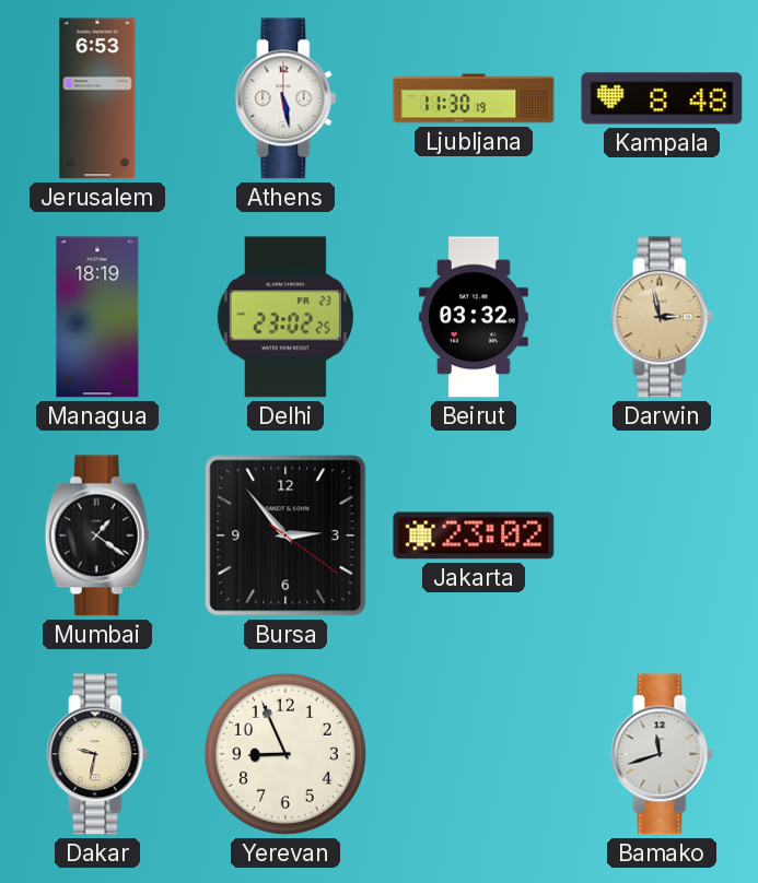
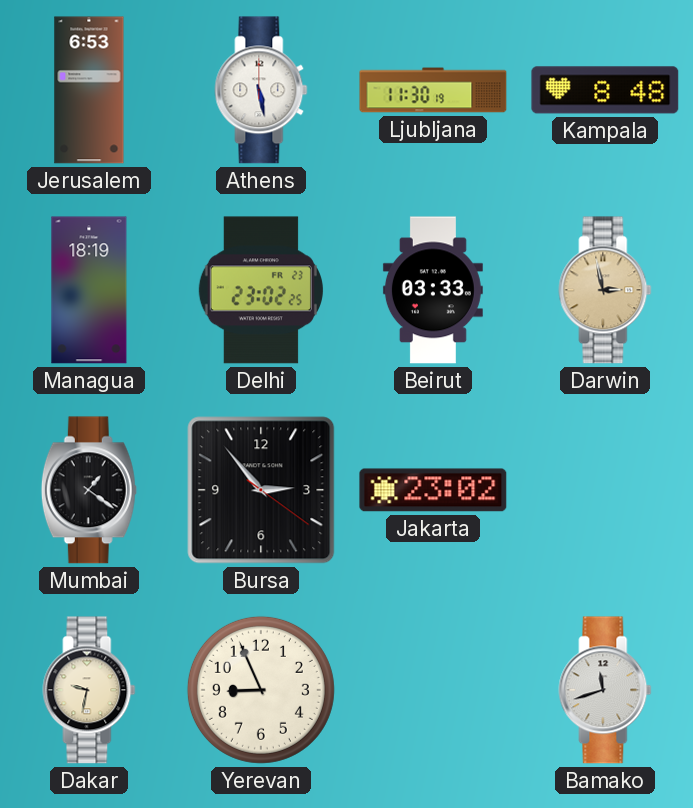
Beirut: 03:32 -> 03:33
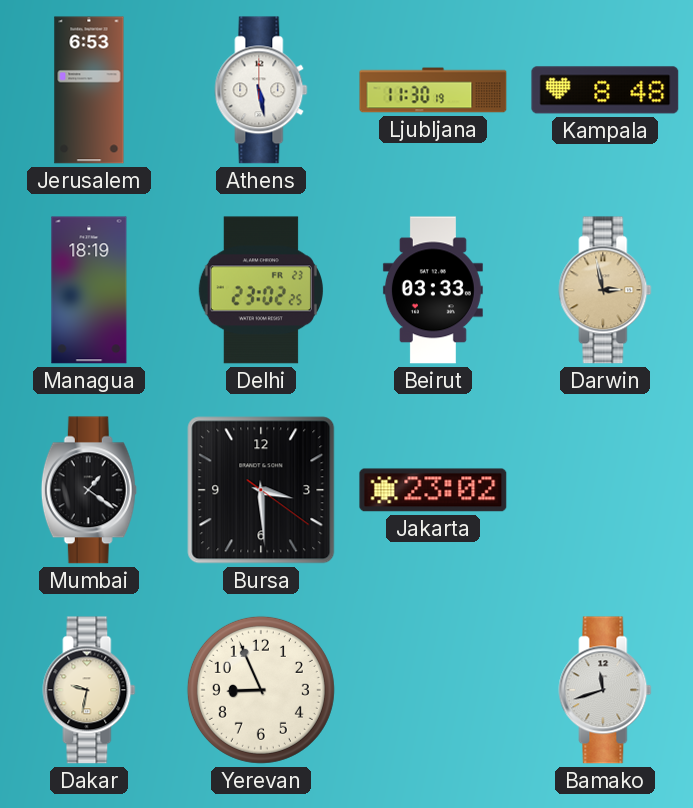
Bursa: 2:53 -> 3:29
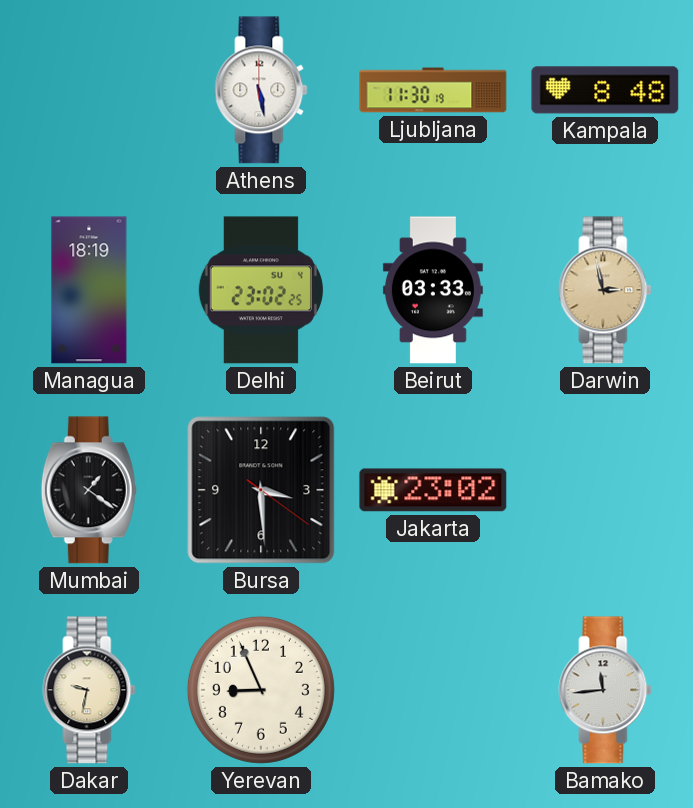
Jerusalem: 6:53 -> none
Delhi date: FR 23 -> SU 4
Bamako: 11:42 -> 11:44
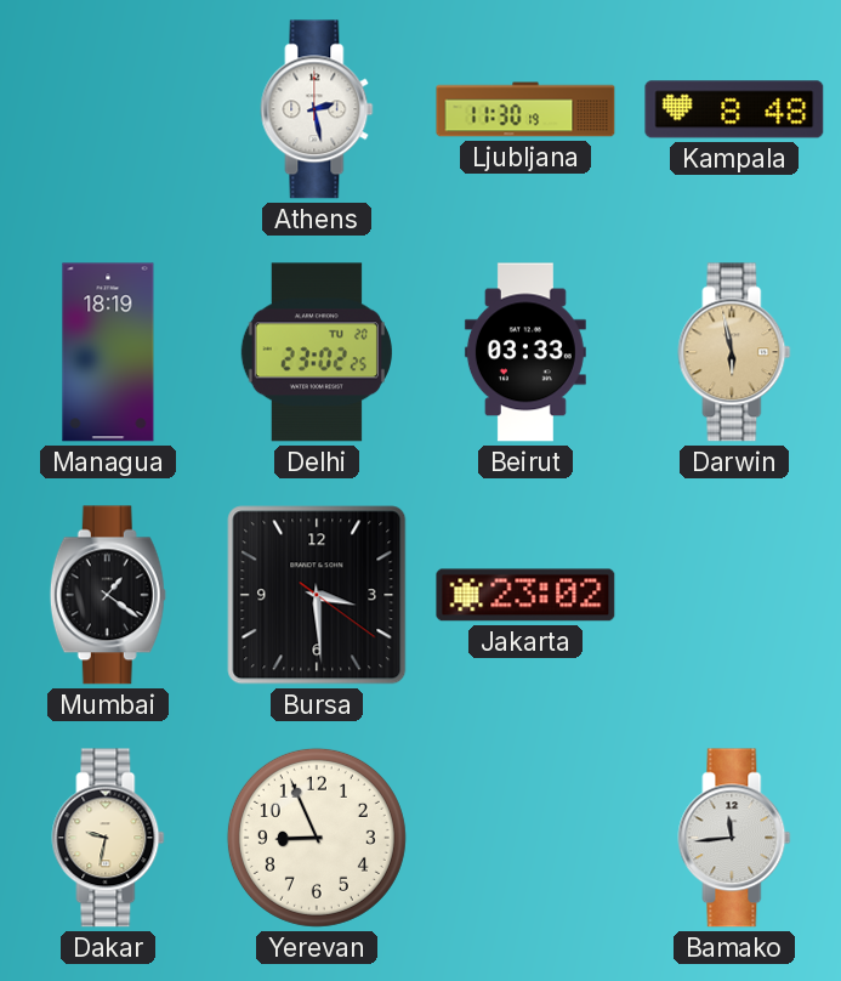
Athens: 5:28 -> 2:28
Delhi date: SU 4 -> TU 20
Darwin: 2:58 -> 5:58
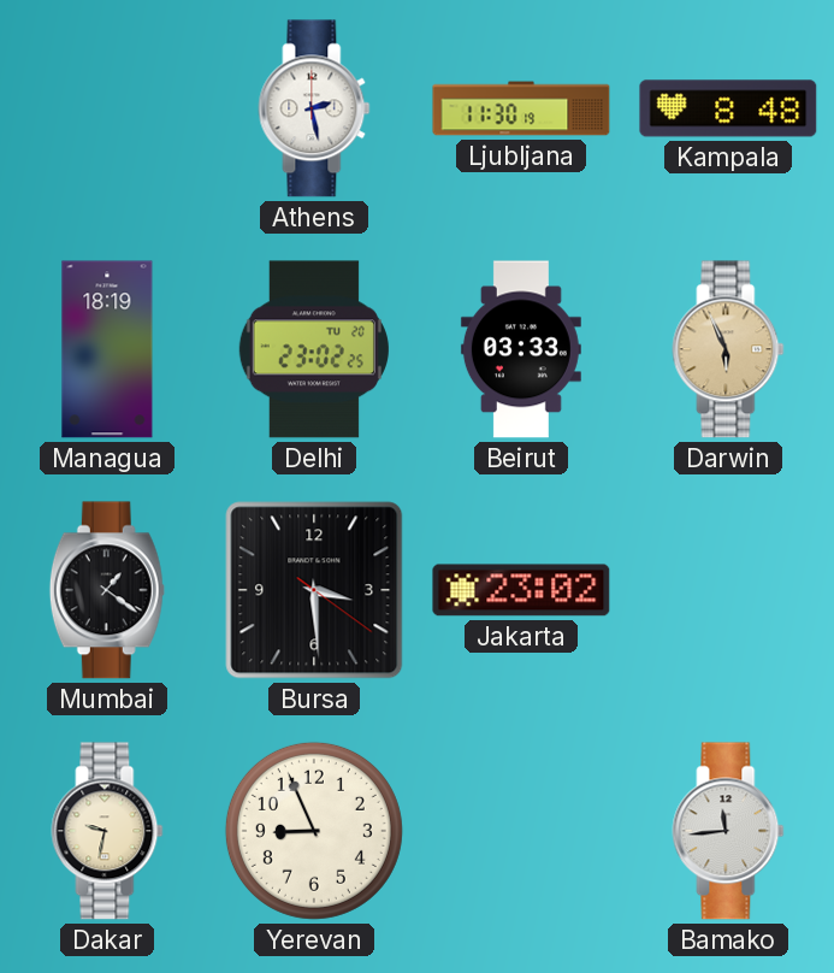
Darwin: 5:58 -> 5:56
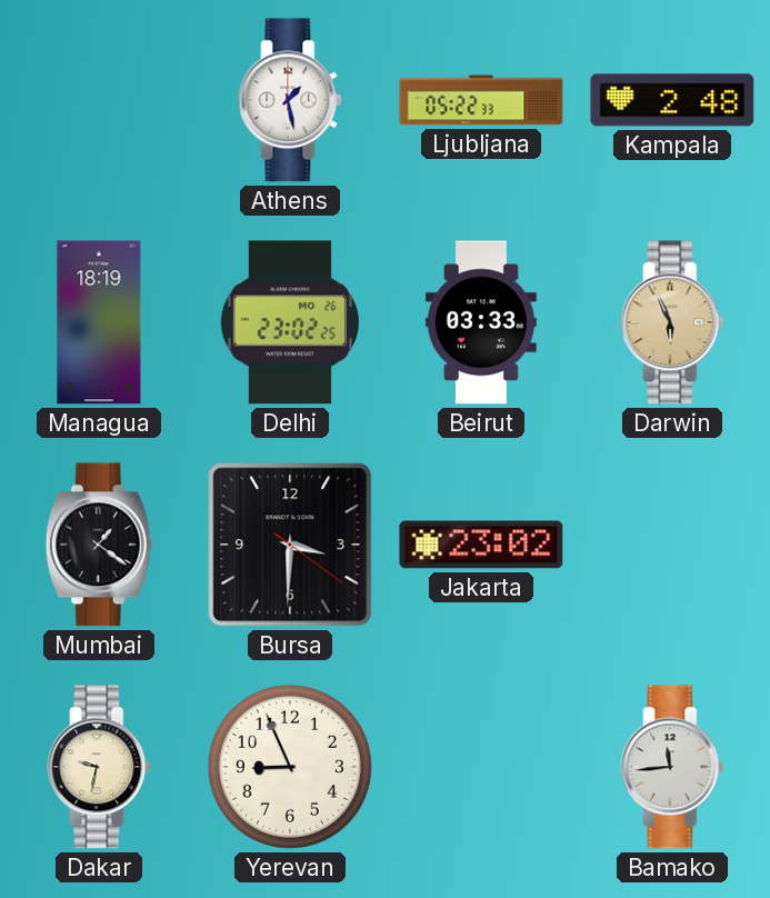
Athens: 2:28 -> 1:28
Ljubljana: 11:30 -> 05:22
Kampala: 8:48 -> 2:48
Delhi date: TU 20 -> MO 26
Bursa: 3:29 -> 3:30
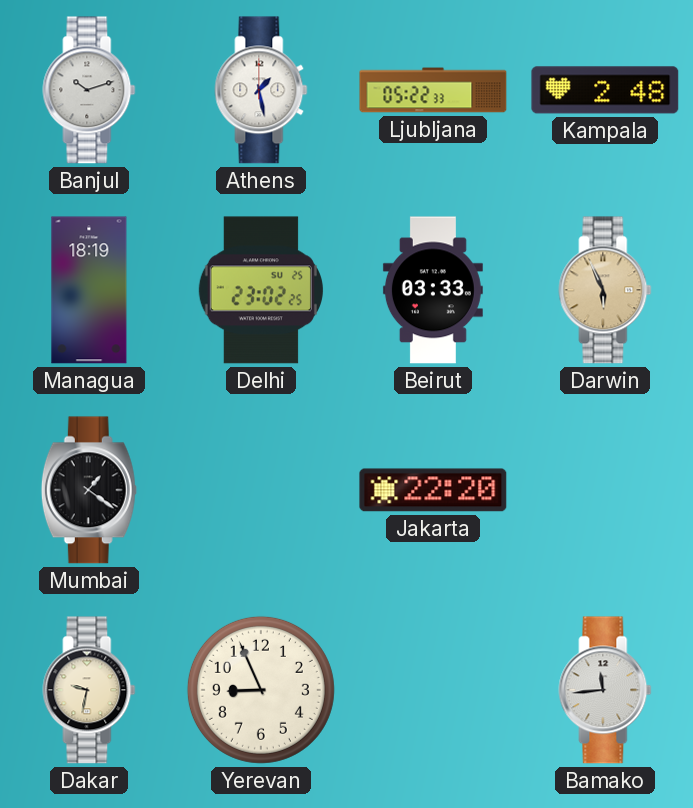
Banjul: none -> 10:12
Delhi date: MO 26 -> SU 25
Bursa: 3:30 -> none
Jakarta: 23:02 -> 22:20
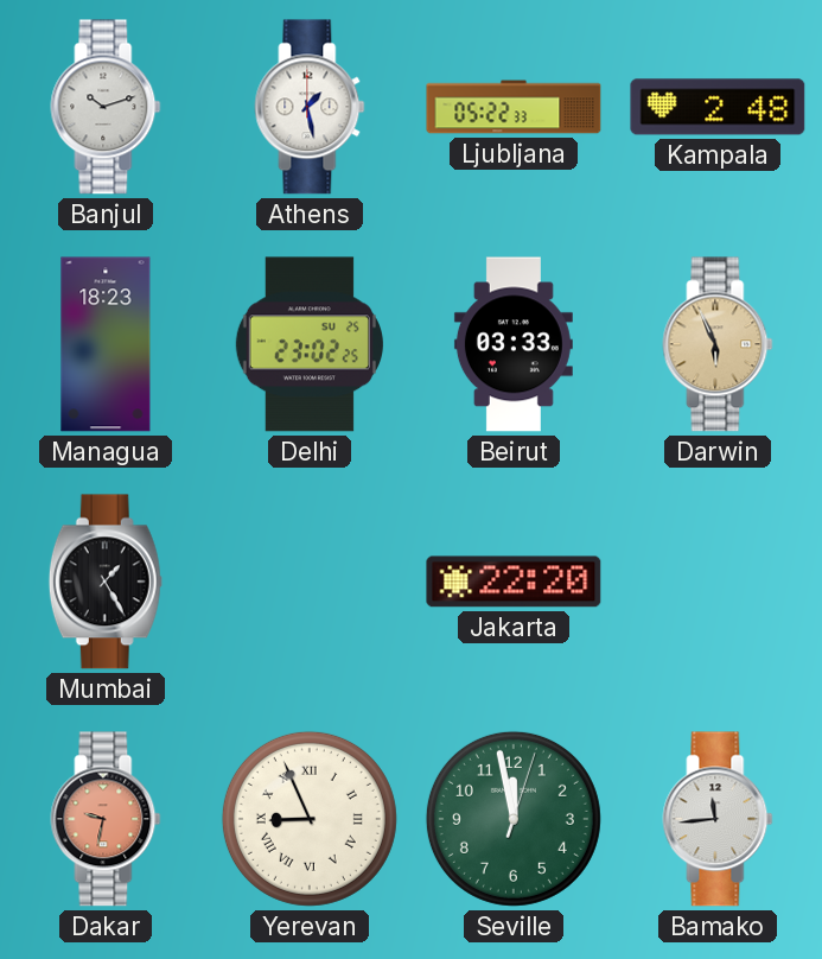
Managua: 18:19 -> 18:23
Mumbai: 1:21 -> 1:25
Dakar dial: cream -> salmon
Yerevan numerals: Arabic -> Roman
Seville: none -> 11:58
